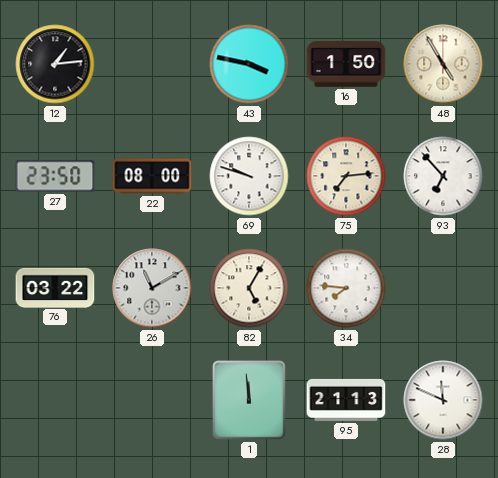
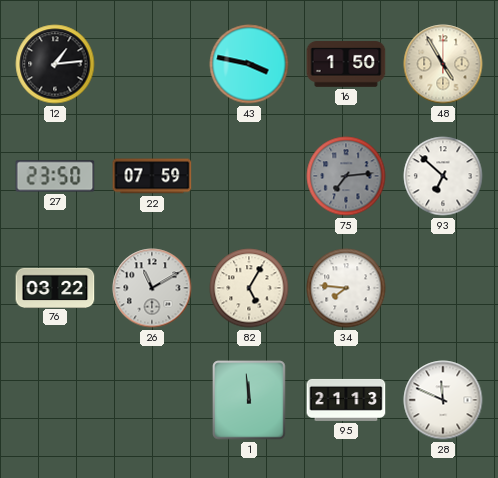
22: 08:00 -> 07:59
69: 9:48 -> none
75 dial: cream -> grey
93: 6:53 -> 6:52
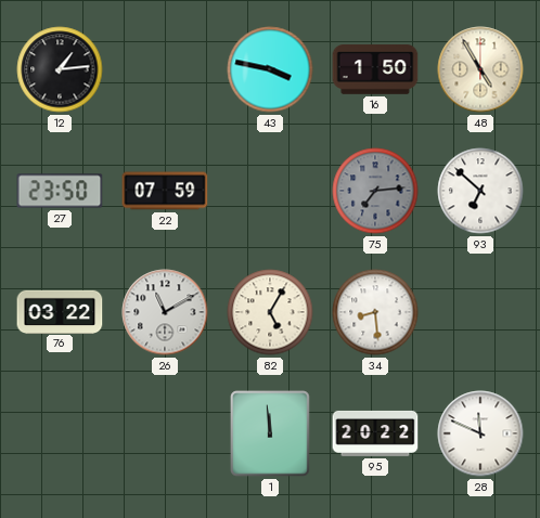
34: 7:46 -> 8:29
95: 21:13 -> 20:22
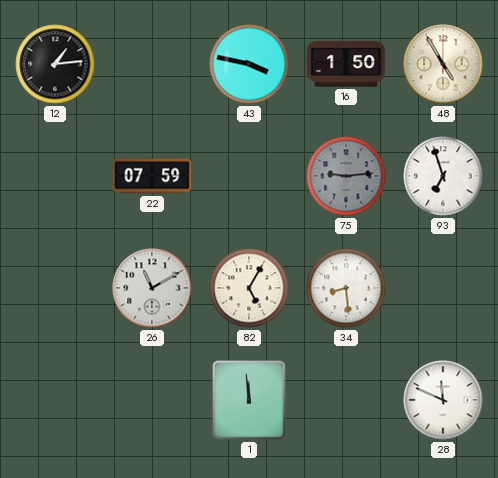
27: 23:50 -> none
75: 7:14 -> 9:14
93: 6:52 -> 6:57
76: 03:22 -> none
95: 20:22 -> none
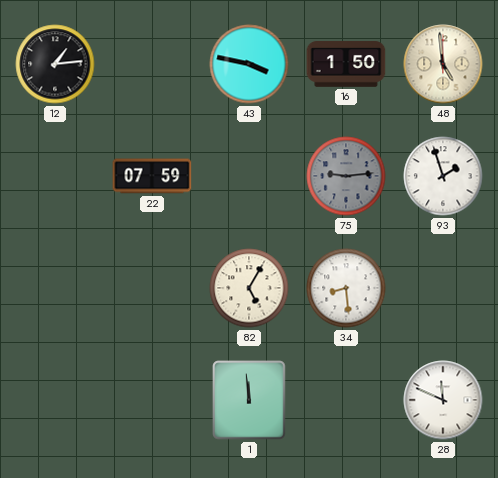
48: 4:55 -> 4:59
93: 6:57 -> 1:57
26: 11:10 -> none
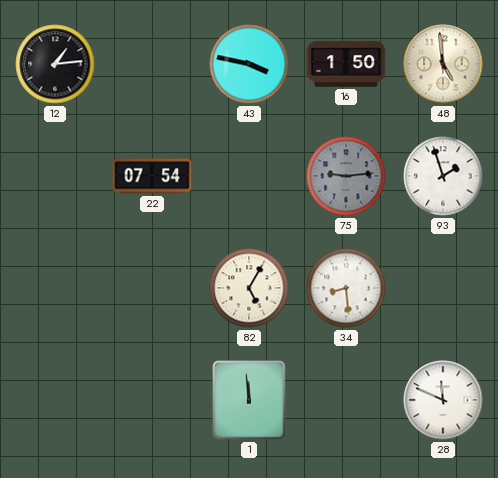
22: 07:59 -> 07:54
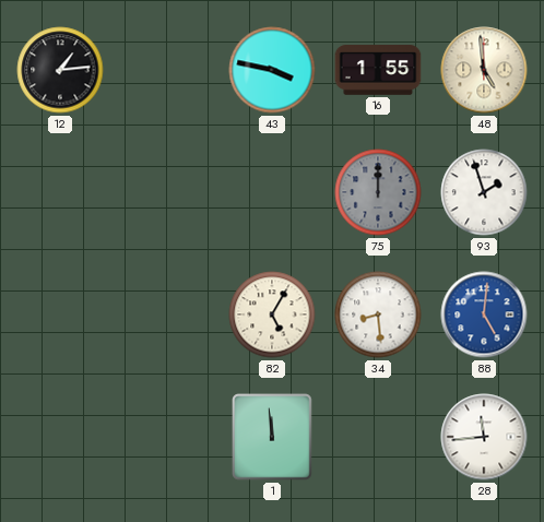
16: 1:50 -> 1:55
22: 07:54 -> none
75: 9:14 -> 12:00
88: none -> 5:01
28: 11:49 -> 11:44
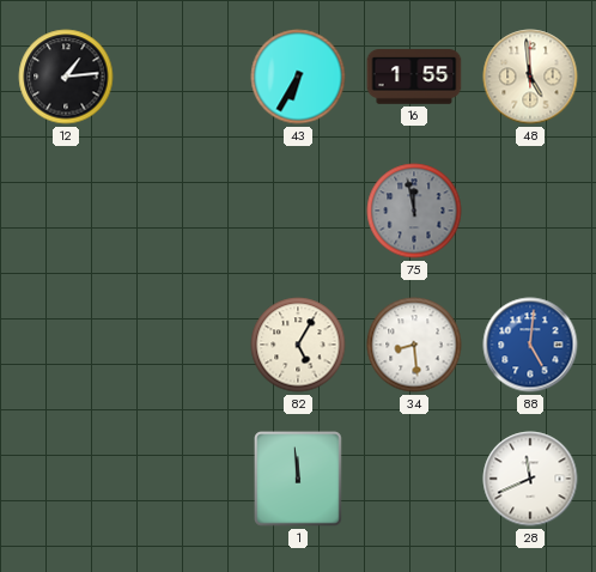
43: 3:47 -> 6:35
75: 12:00 -> 11:58
93: 1:57 -> none
28: 11:44 -> 11:41
